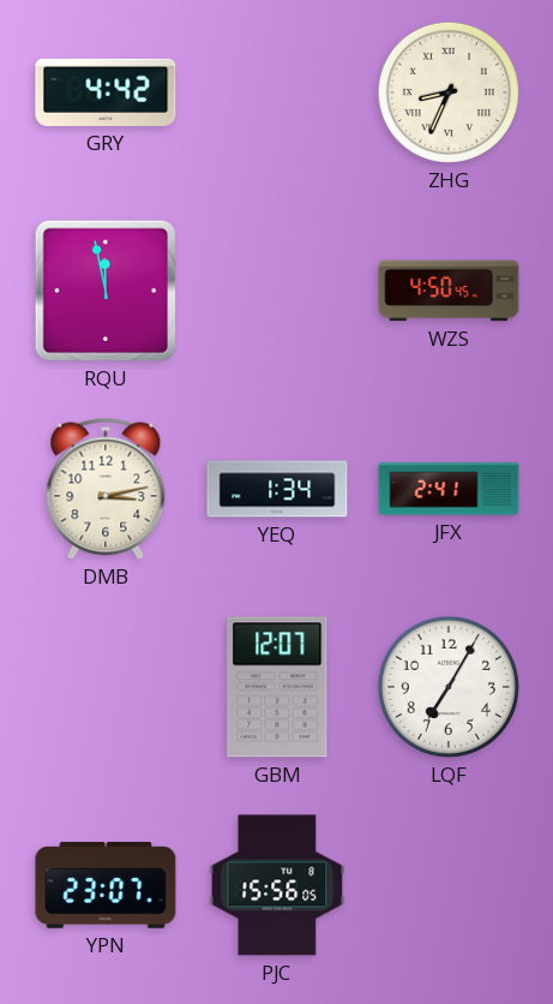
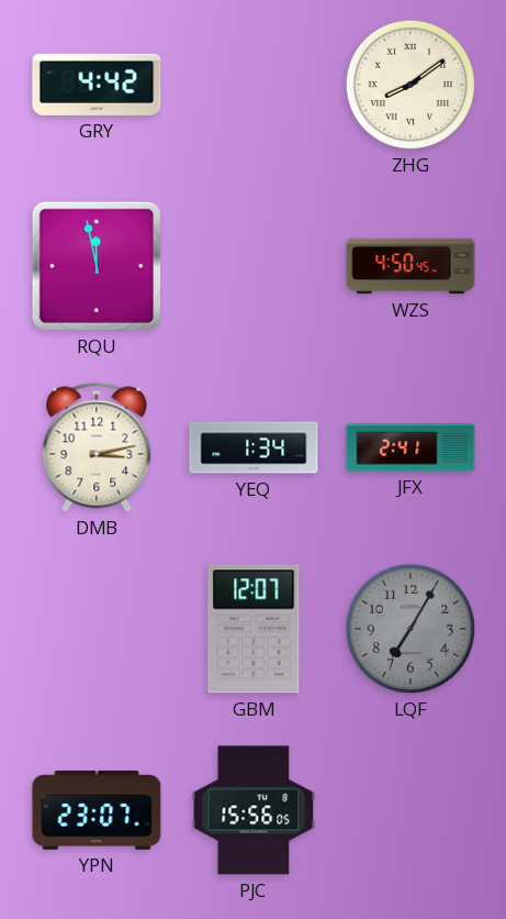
ZHG: 8:34 -> 8:09
LQF dial: white -> grey
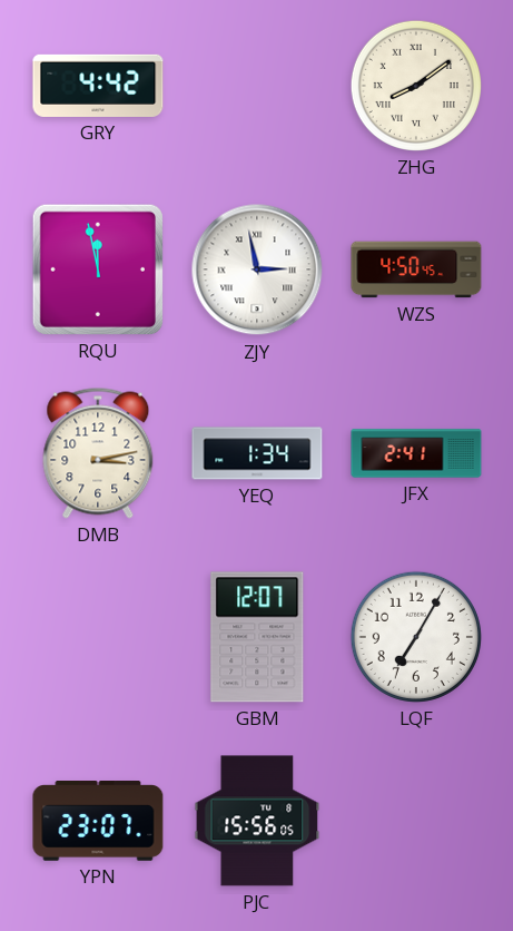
ZJY: none -> 2:58
LQF dial: grey -> white
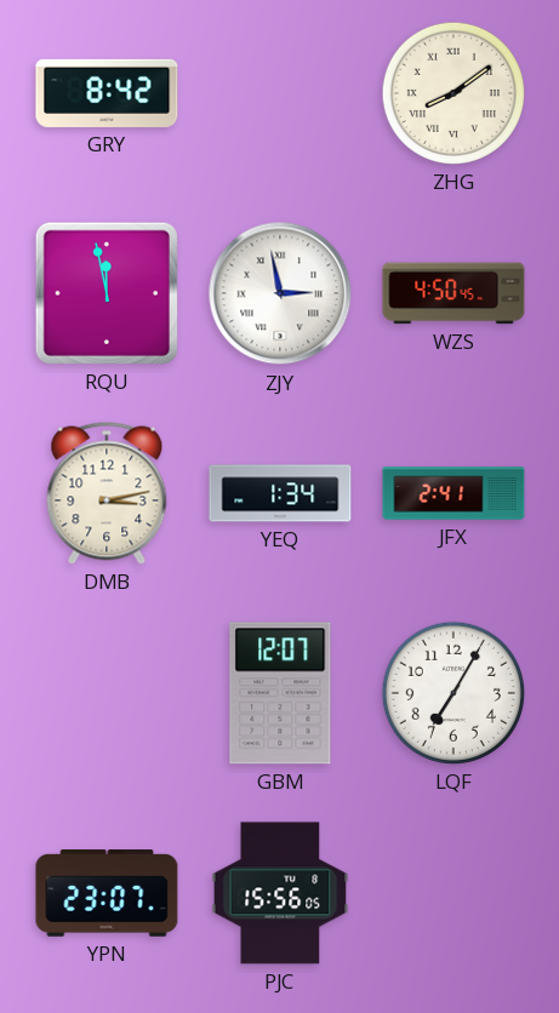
GRY: 4:42 -> 8:42
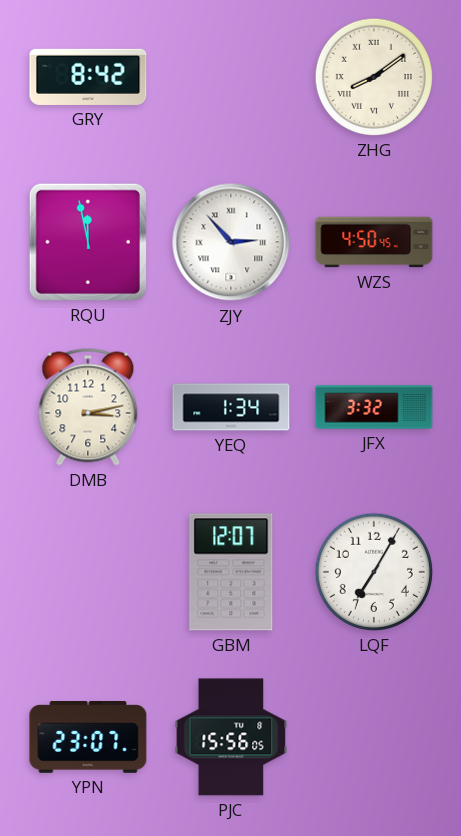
ZJY: 2:58 -> 2:53
JFX: 2:41 -> 3:32
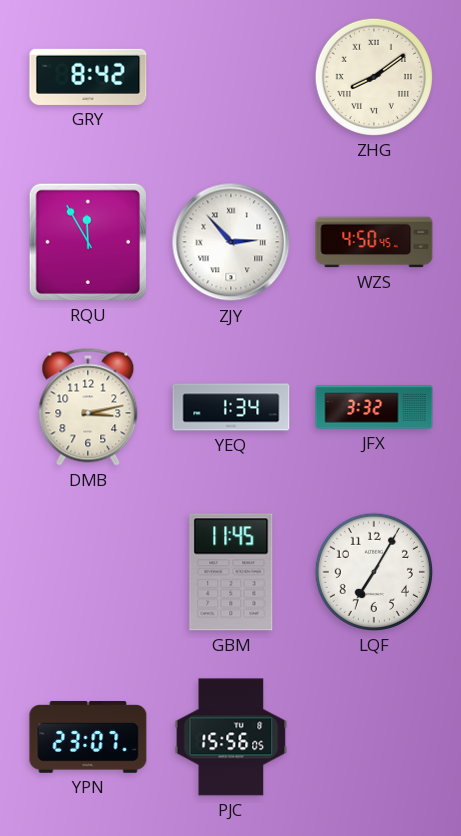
RQU: 11:58 -> 11:55
GBM: 12:07 -> 11:45
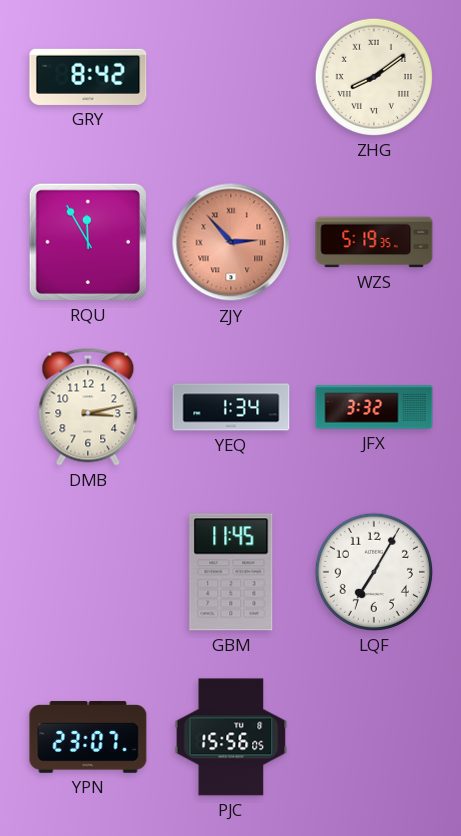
ZJY dial: white -> salmon
WZS: 4:50 -> 5:19
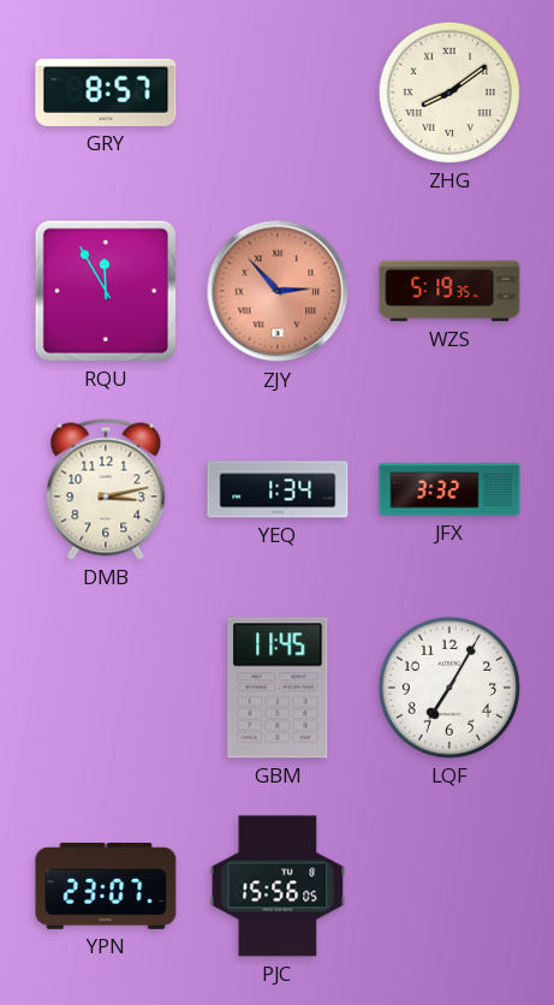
GRY: 8:42 -> 8:57
